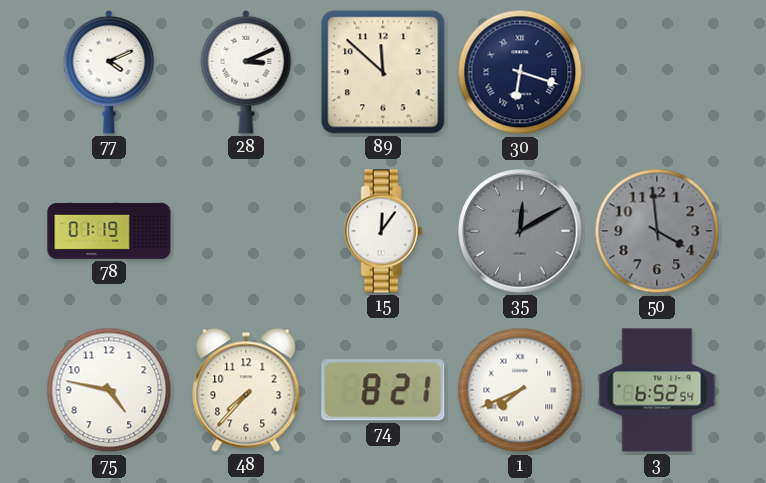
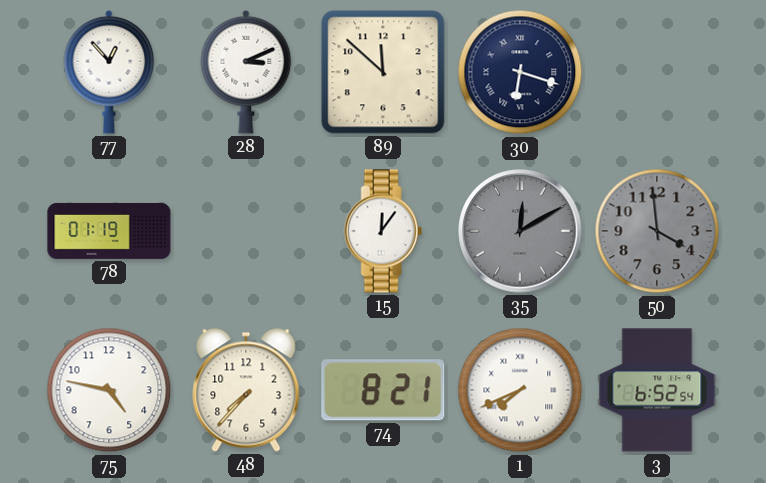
77: 4:11 -> 12:53
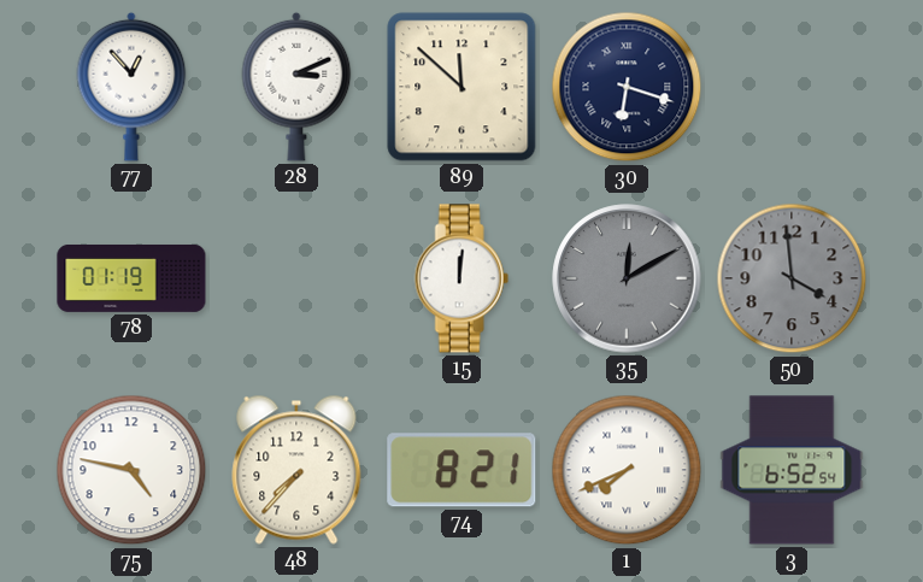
15: 12:06 -> 12:01
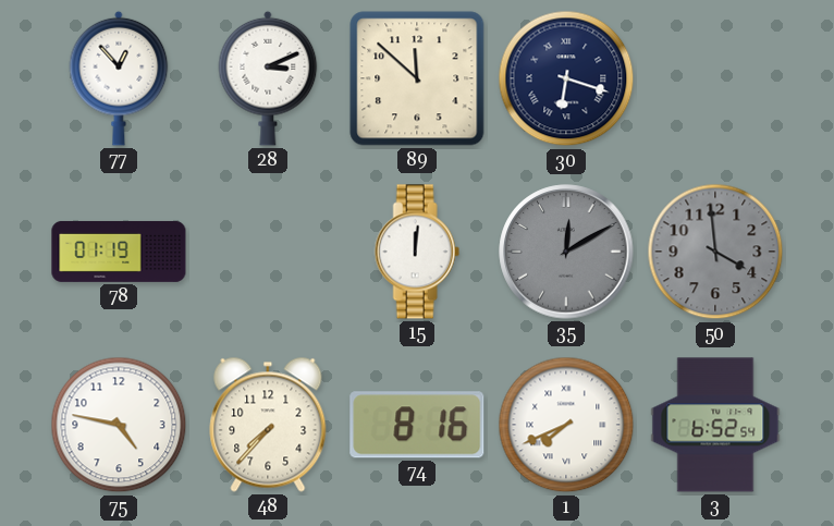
74: 8:21 -> 8:16
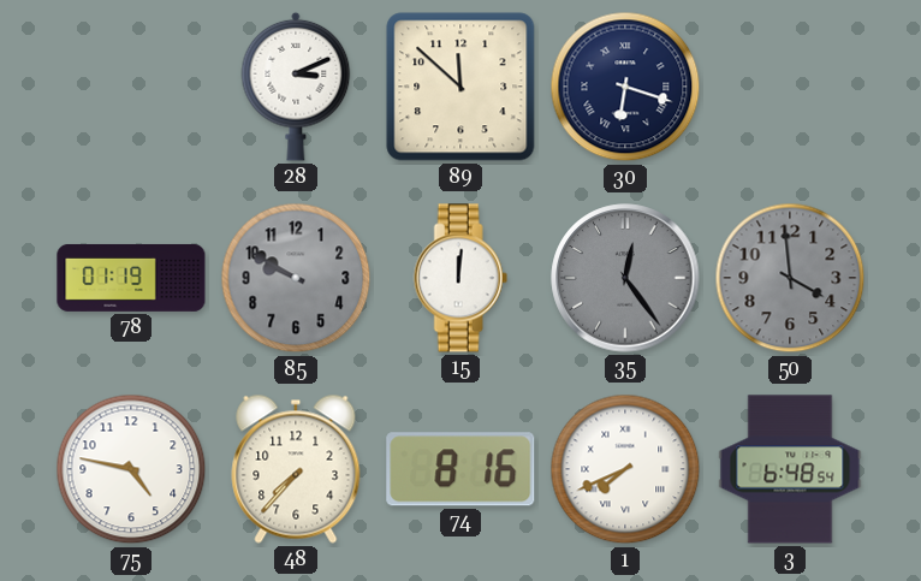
77: 12:53 -> none
85: none -> 9:50
35: 12:10 -> 12:24
3: 6:52 -> 6:48
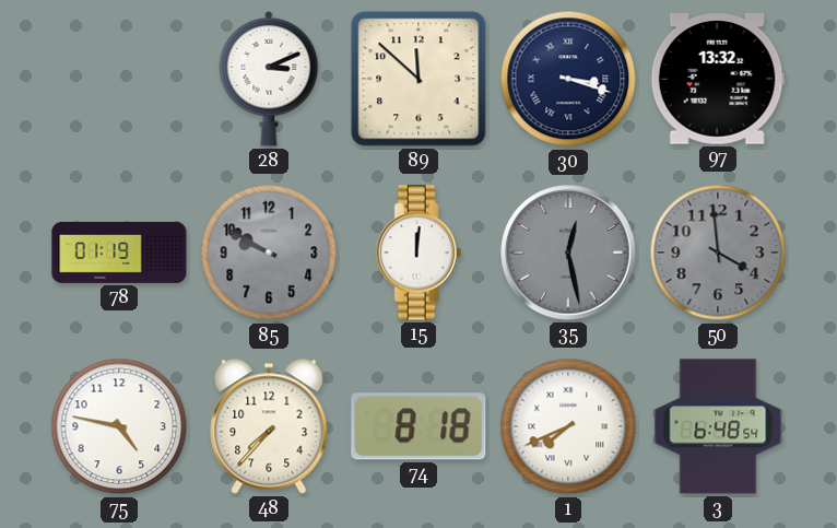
30: 6:18 -> 3:18
97: none -> 13:32
35: 12:24 -> 12:28
74: 8:16 -> 8:18
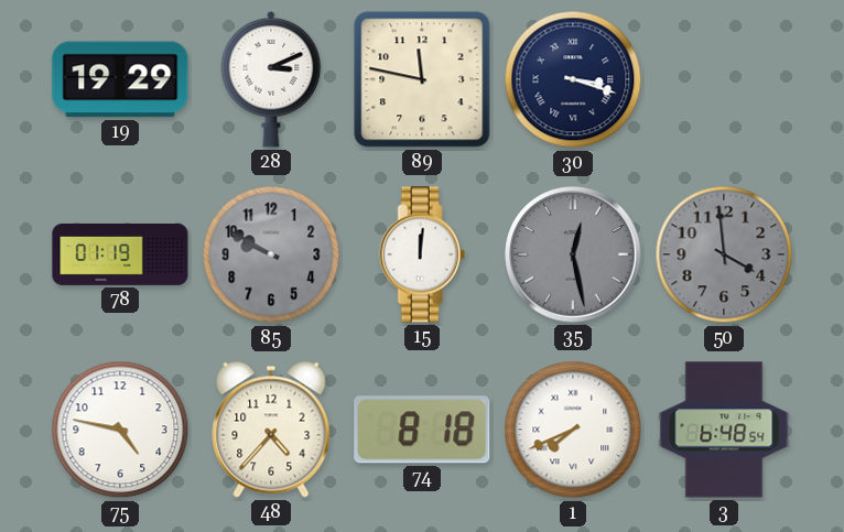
19: none -> 19:29
89: 11:52 -> 11:47
97: 13:32 -> none
48: 7:37 -> 4:37
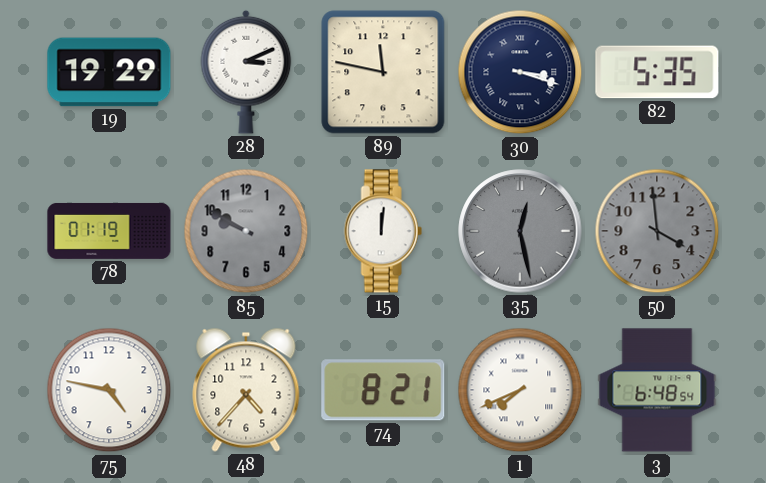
82: none -> 5:35
74: 8:18 -> 8:21
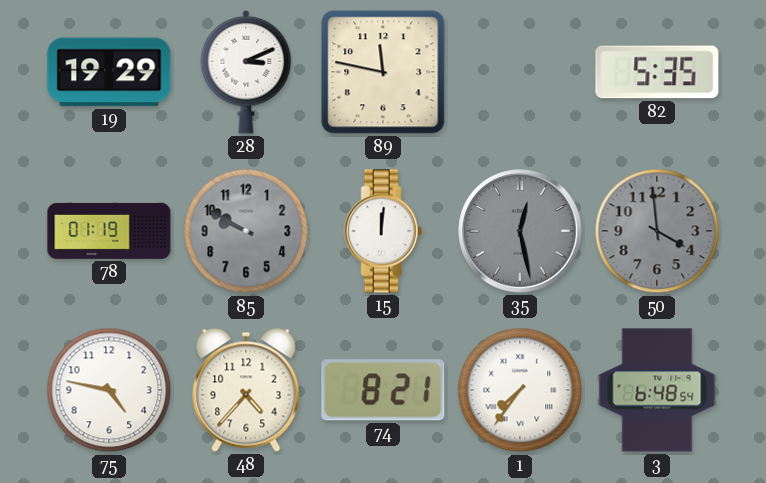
30: 3:18 -> none
1: 7:41 -> 7:36
